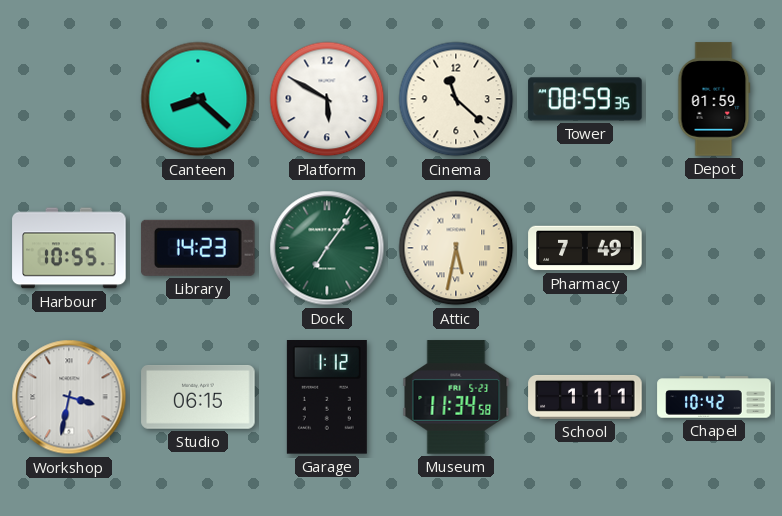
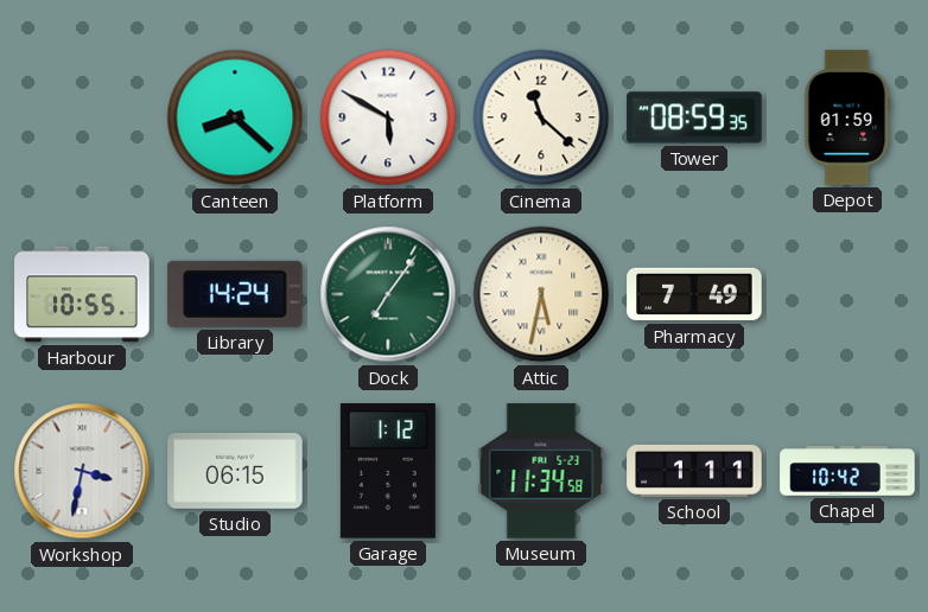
Library: 14:23 -> 14:24
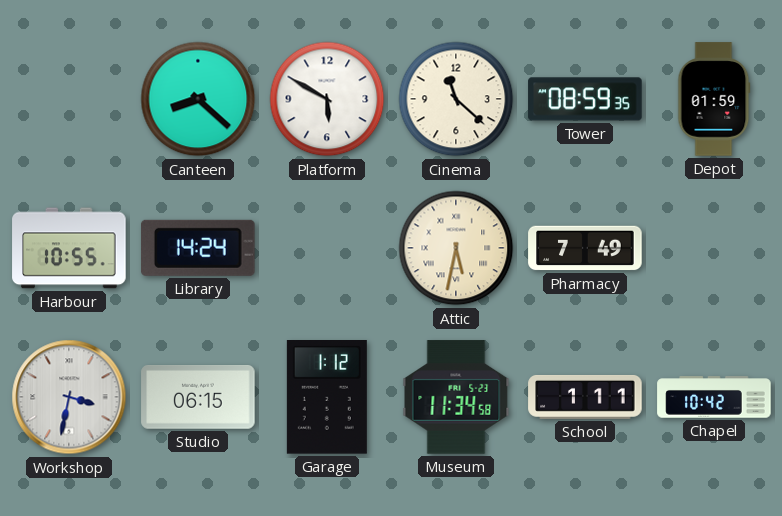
Dock: 7:06 -> none
